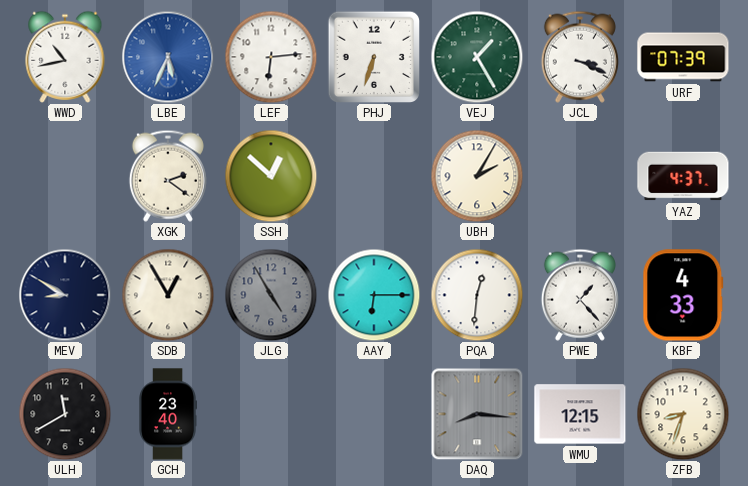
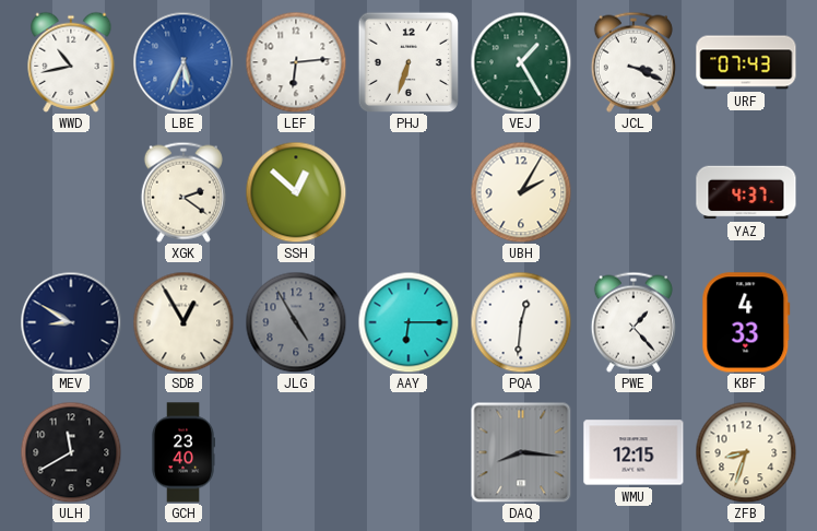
URF: 07:39 -> 07:43
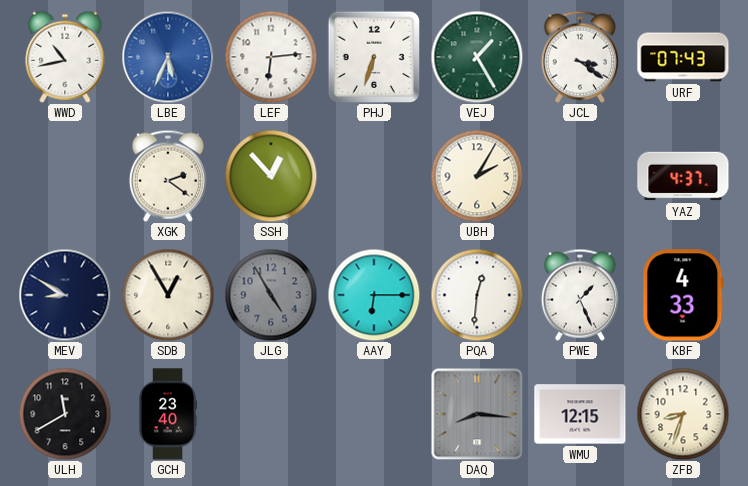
JCL: 3:19 -> 3:21
SSH: 12:52 -> 12:53
PWE: 1:23 -> 1:26
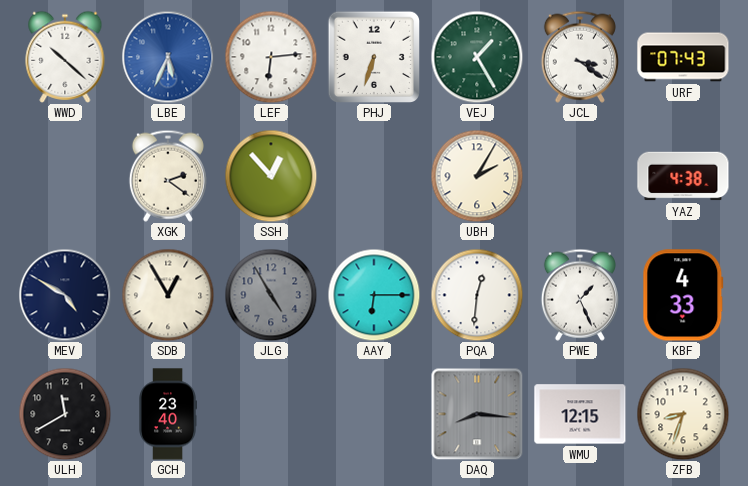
WWD: 10:43 -> 10:22
YAZ: 4:37 -> 4:38
MEV: 8:50 -> 4:50
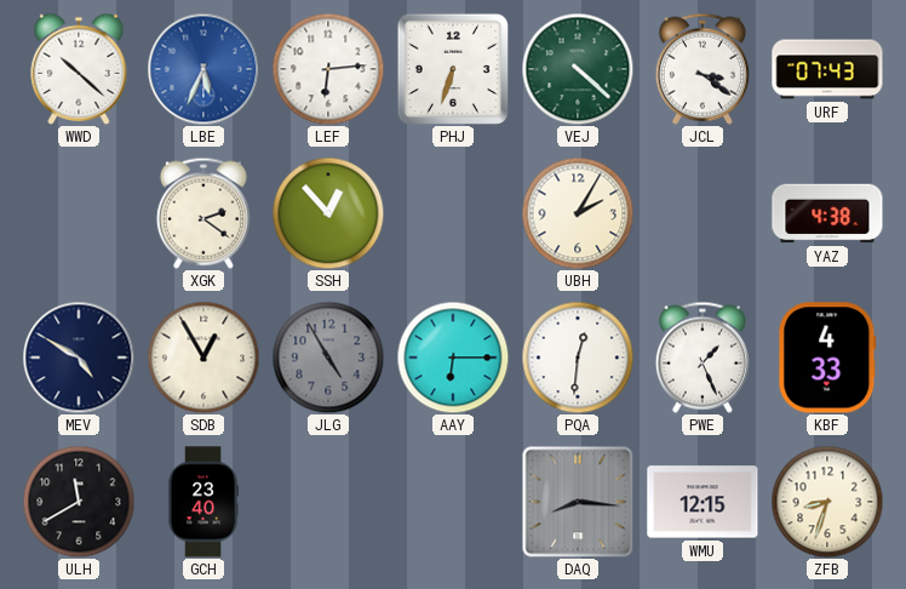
VEJ: 1:25 -> 4:22
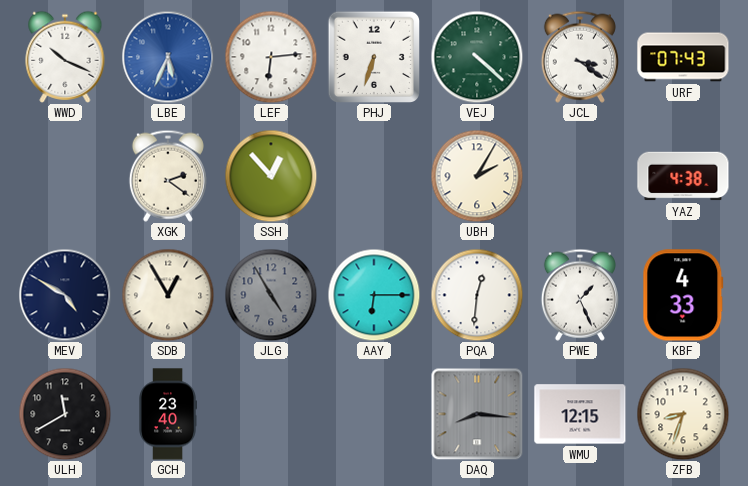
WWD: 10:22 -> 10:19
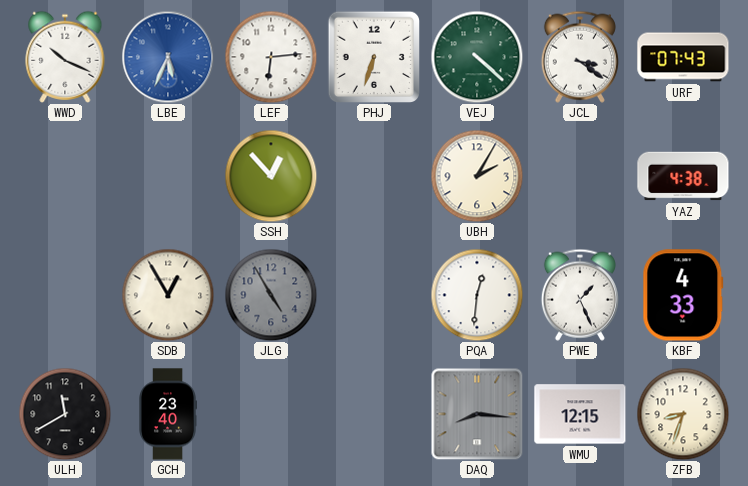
XGK: 2:21 -> none
MEV: 4:50 -> none
AAY: 6:15 -> none
